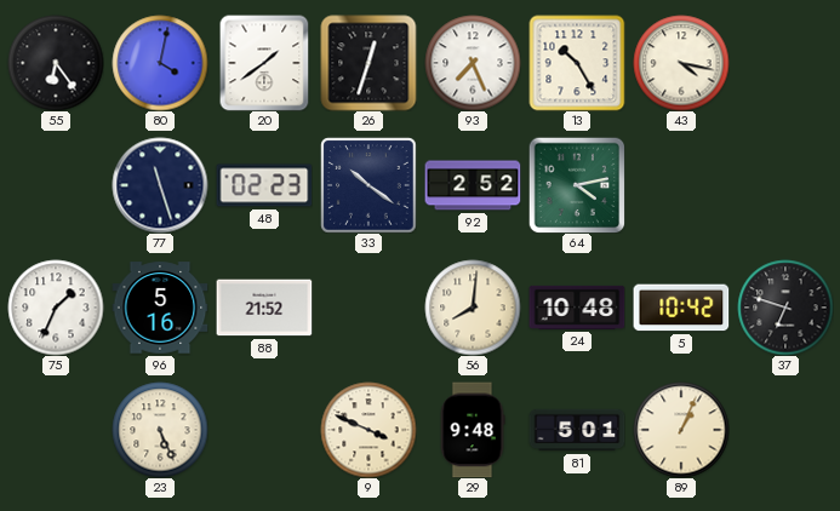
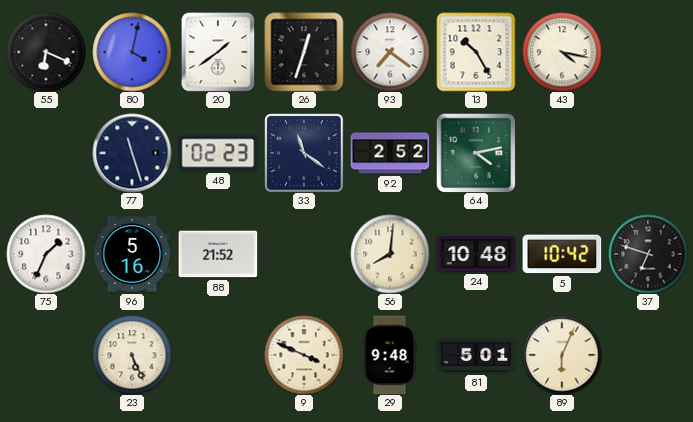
55: 6:24 -> 6:19
93: 7:26 -> 7:21
33: 10:21 -> 11:21
89: 1:04 -> 6:04
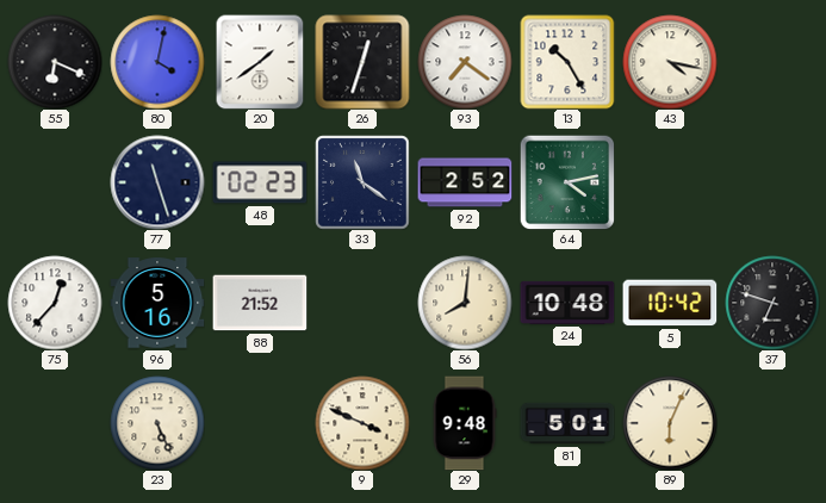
75: 1:34 -> 12:37
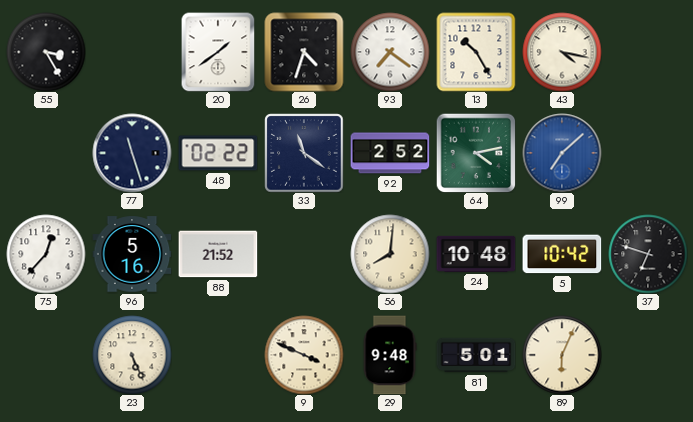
55: 6:19 -> 3:25
80: 4:02 -> none
26: 12:33 -> 4:33
48: 02:23 -> 02:22
99: none -> 7:08
